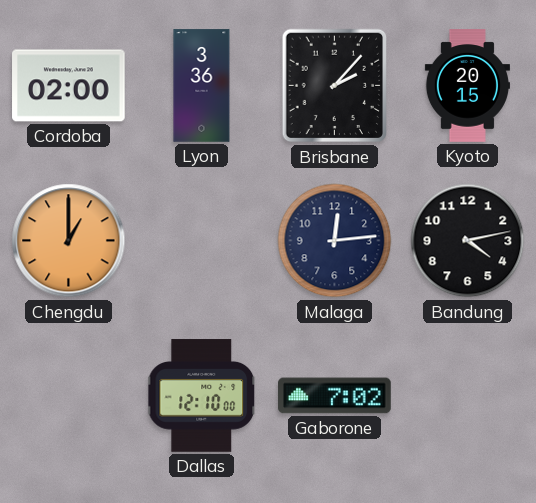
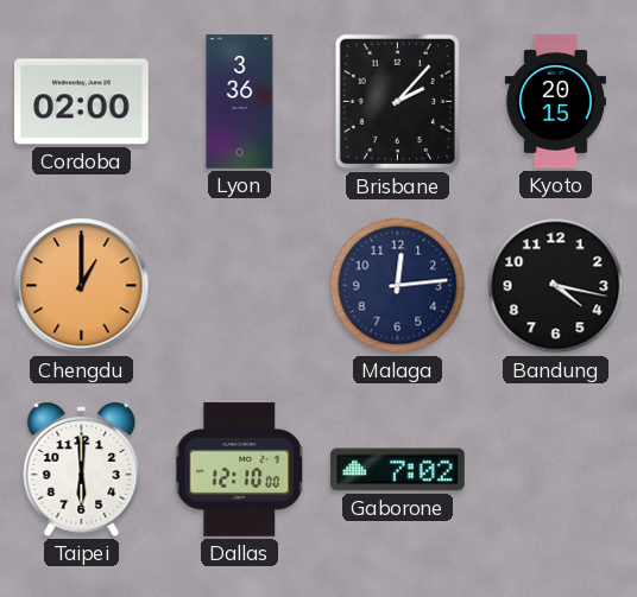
Bandung: 4:13 -> 4:17
Taipei: none -> 6:00
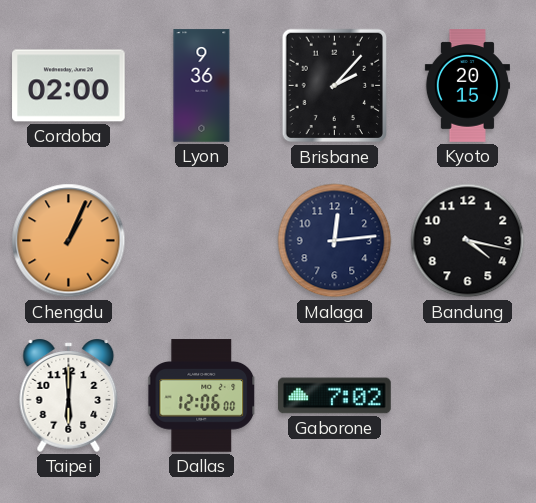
Lyon: 3:36 -> 9:36
Chengdu: 1:00 -> 1:04
Dallas: 12:10 -> 12:06
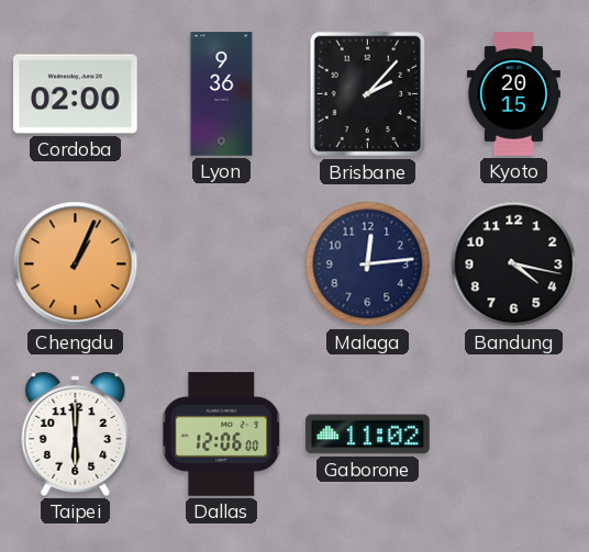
Gaborone: 7:02 -> 11:02
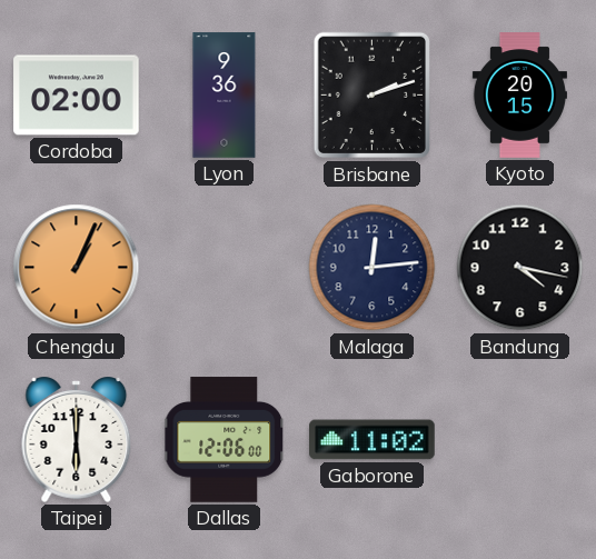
Brisbane: 2:07 -> 2:12
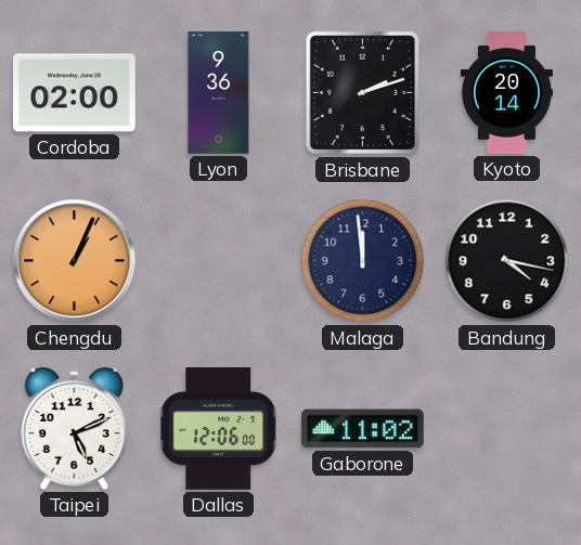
Kyoto: 20:15 -> 20:14
Malaga: 12:14 -> 11:59
Taipei: 6:00 -> 5:11
